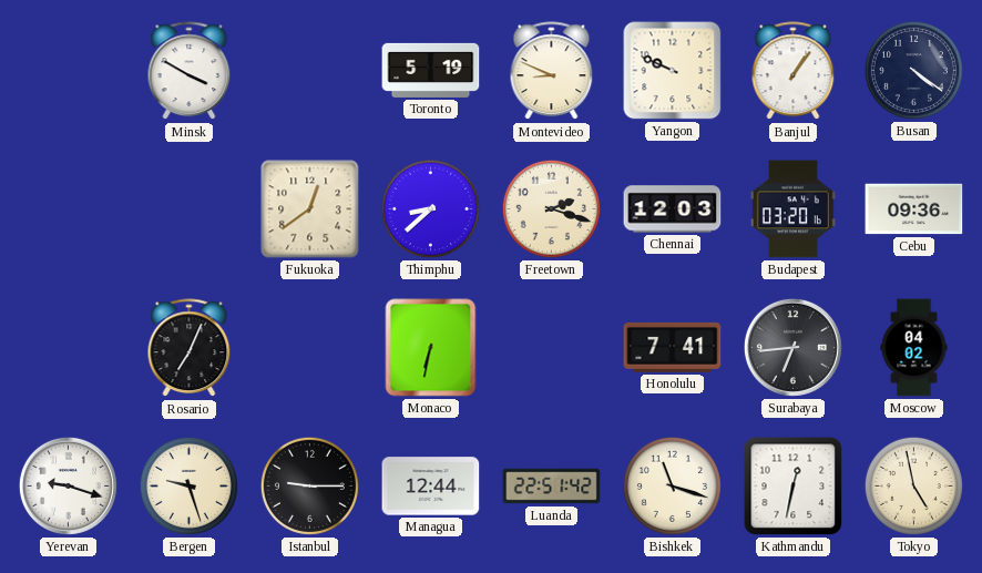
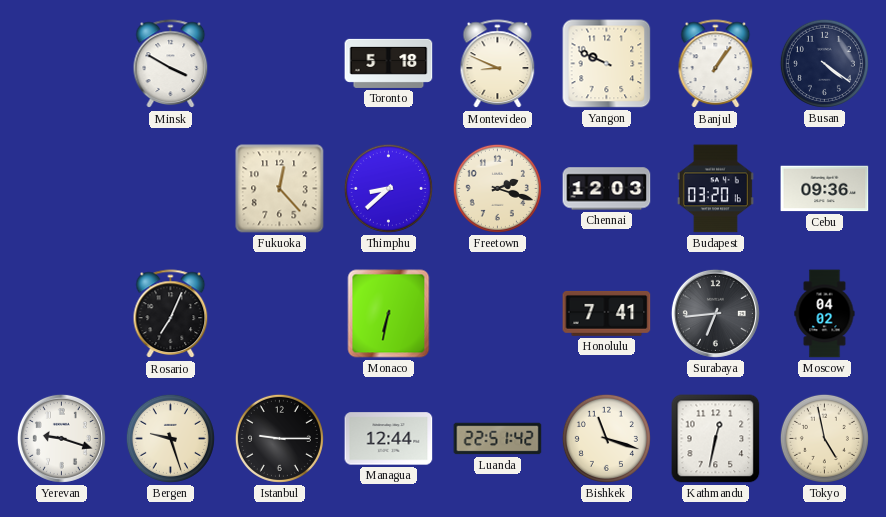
Toronto: 5:19 -> 5:18
Fukuoka: 12:39 -> 12:23
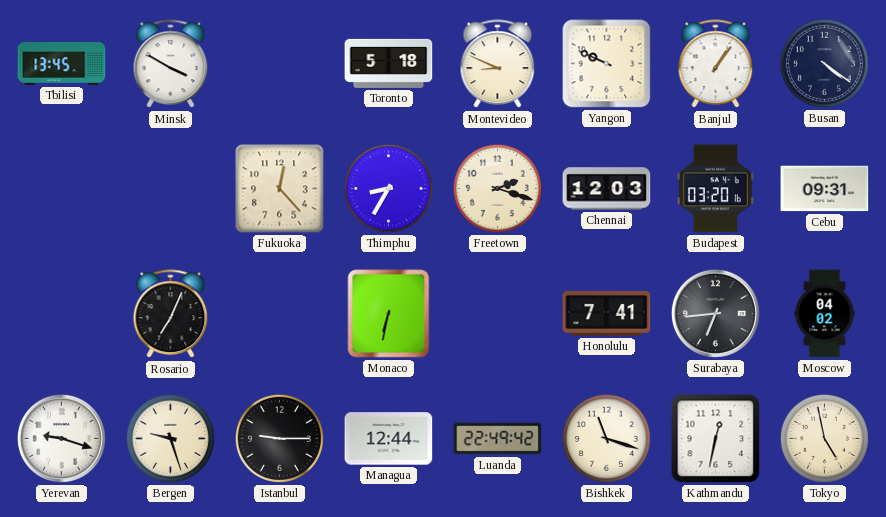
Tbilisi: none -> 13:45
Thimphu: 8:38 -> 8:35
Cebu: 09:36 -> 09:31
Luanda: 22:51 -> 22:49
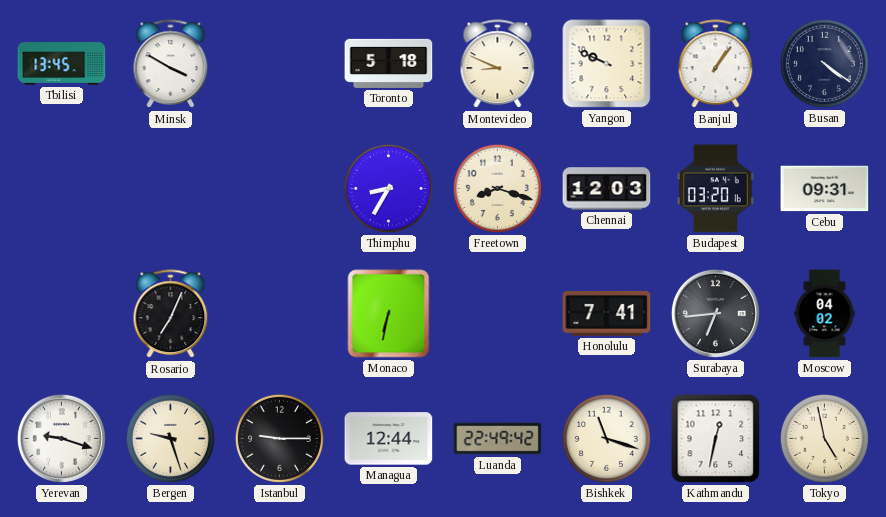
Fukuoka: 12:23 -> none
Freetown: 2:18 -> 8:18
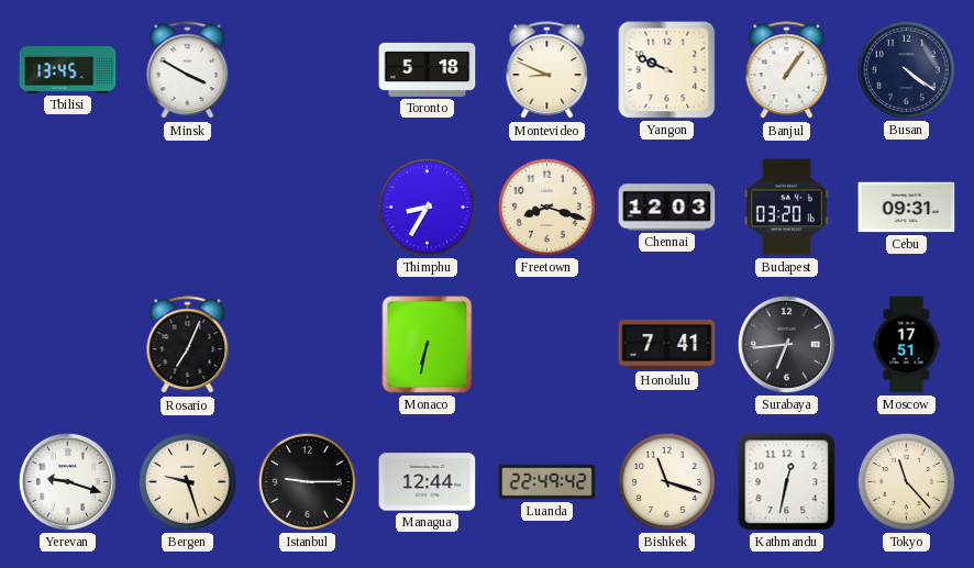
Moscow: 04:02 -> 17:51
Tokyo: 4:58 -> 11:23
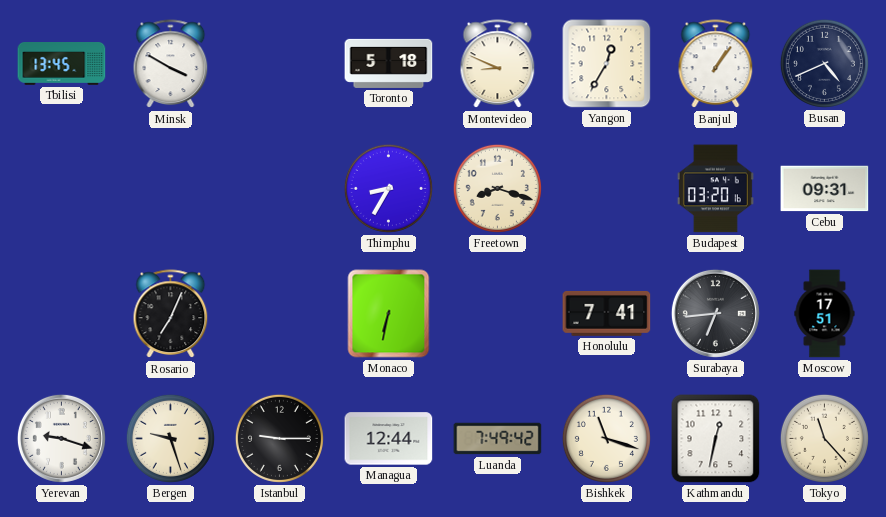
Yangon: 9:49 -> 12:35
Busan: 4:21 -> 4:41
Chennai: 12:03 -> none
Luanda: 22:49 -> 7:49
